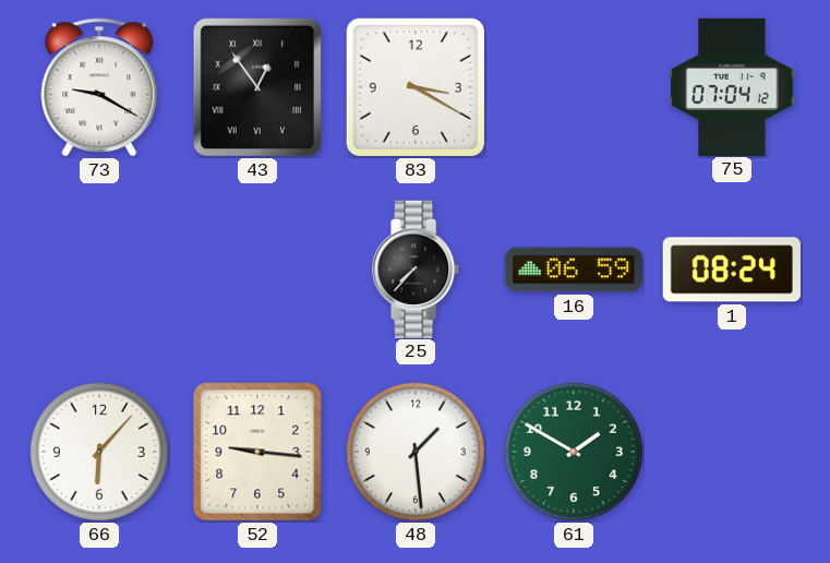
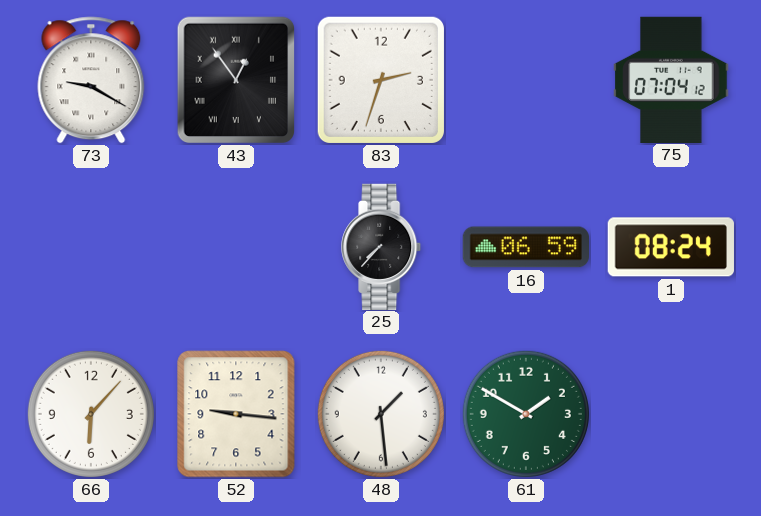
83: 3:20 -> 2:33
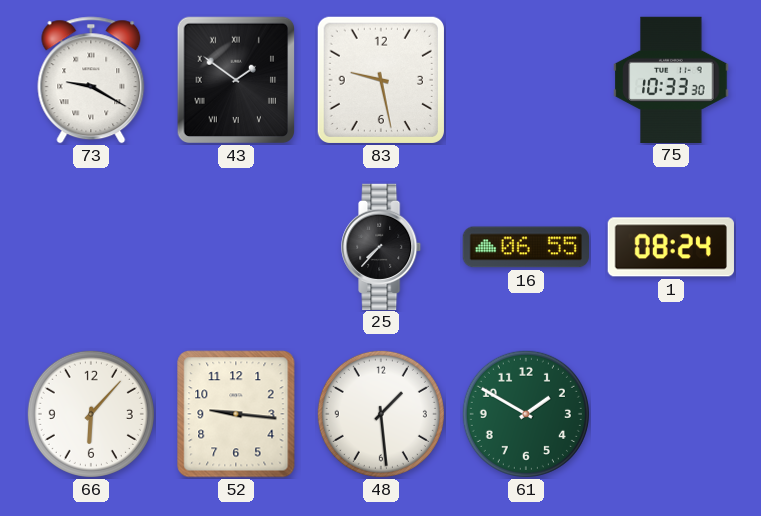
43: 12:54 -> 1:51
83: 2:33 -> 9:28
75: 07:04 -> 10:33
16: 06:59 -> 06:55
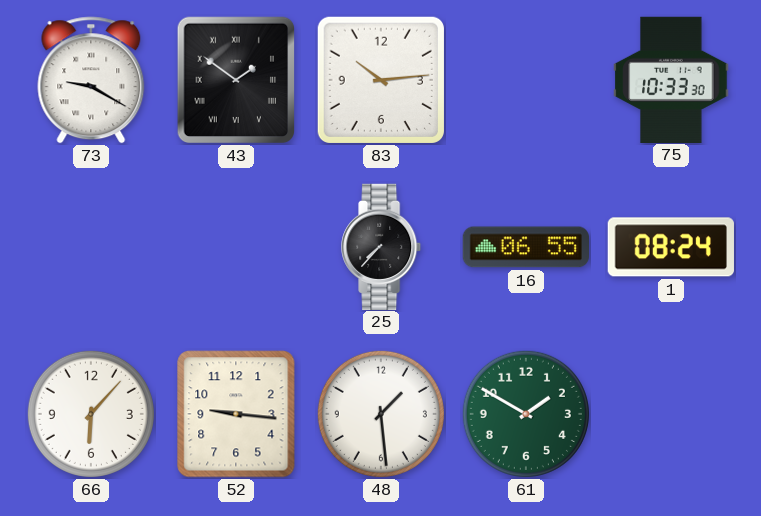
83: 9:28 -> 10:14
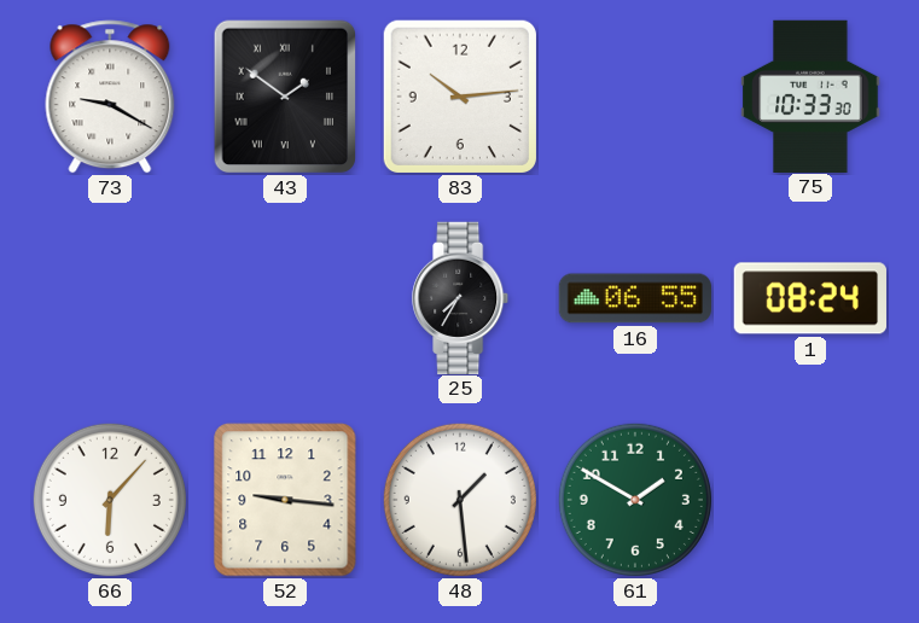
25: 7:37 -> 7:35
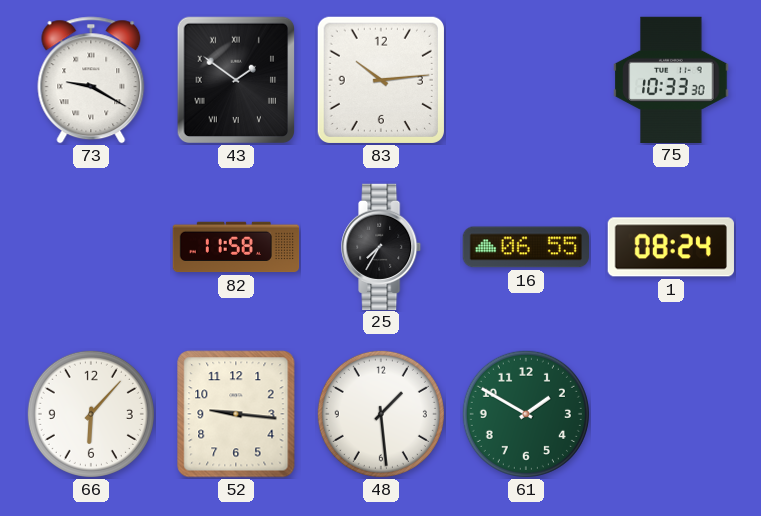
82: none -> 11:58
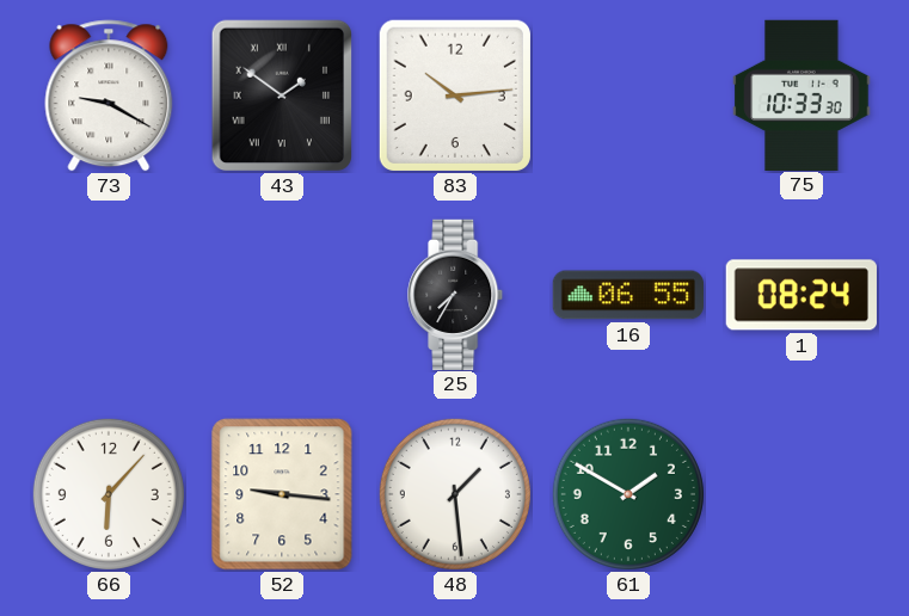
82: 11:58 -> none
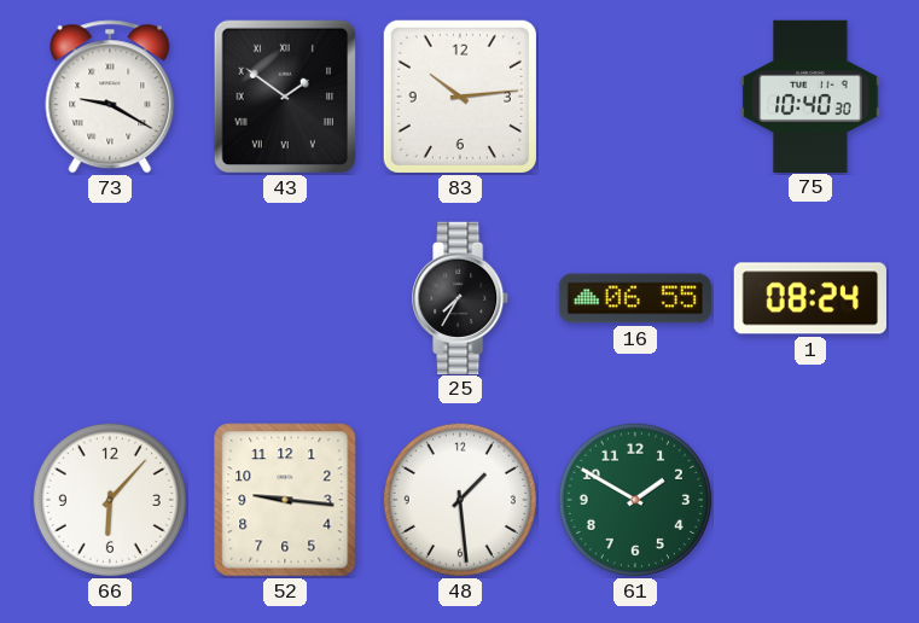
75: 10:33 -> 10:40
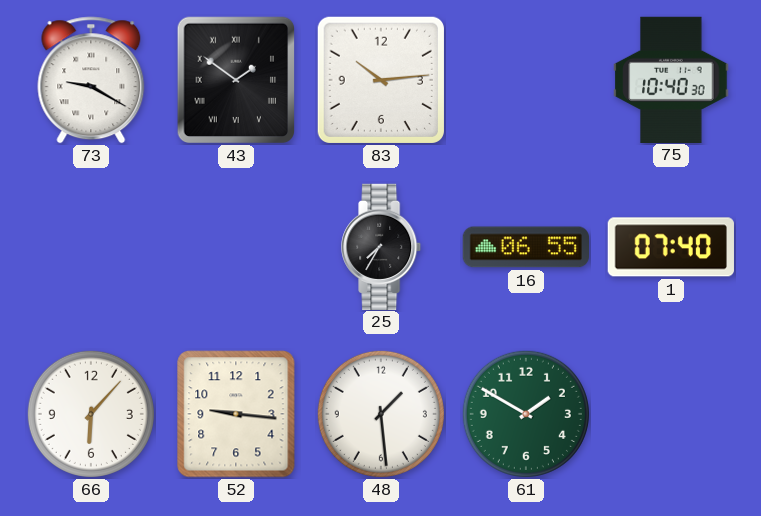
1: 08:24 -> 07:40
